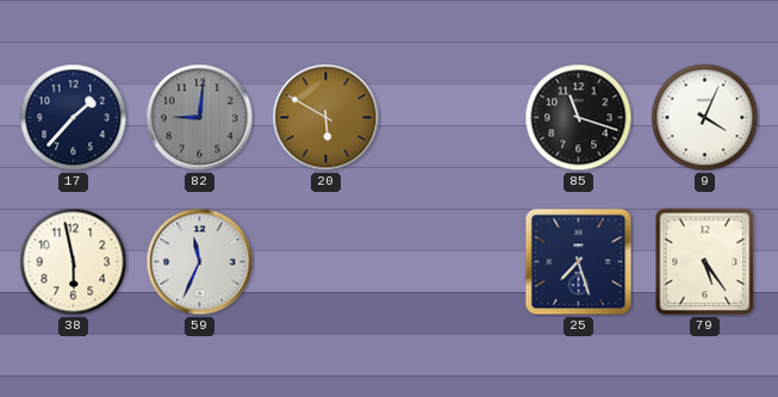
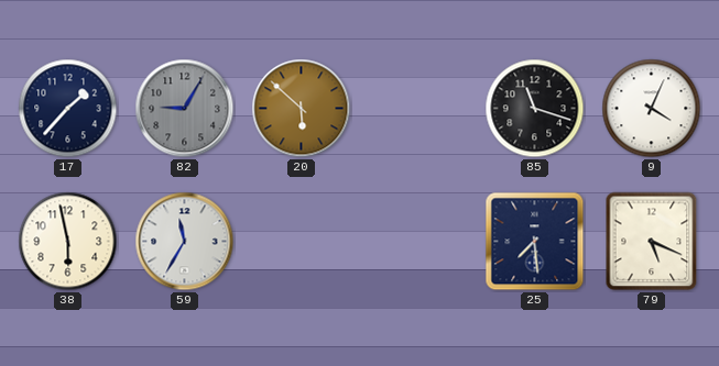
82: 9:01 -> 9:05
20: 5:50 -> 5:52
59: 11:34 -> 11:35
25: 7:27 -> 7:29
79: 5:24 -> 5:19
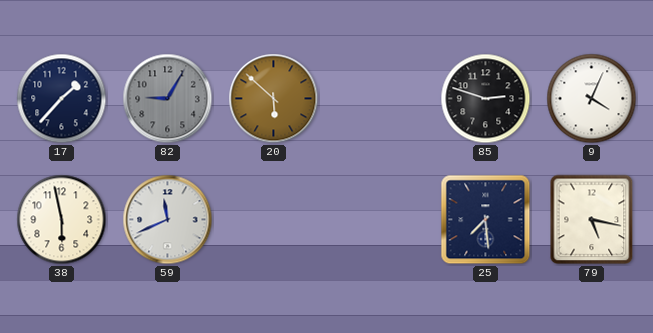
85: 11:18 -> 2:48
59: 11:35 -> 11:41
79: 5:19 -> 5:17
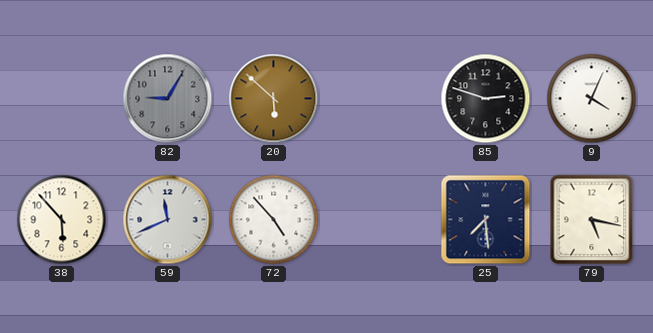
17: 1:37 -> none
38: 5:58 -> 5:53
72: none -> 4:53
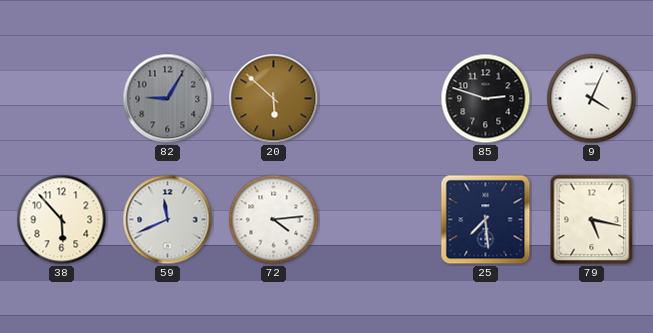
72: 4:53 -> 4:14
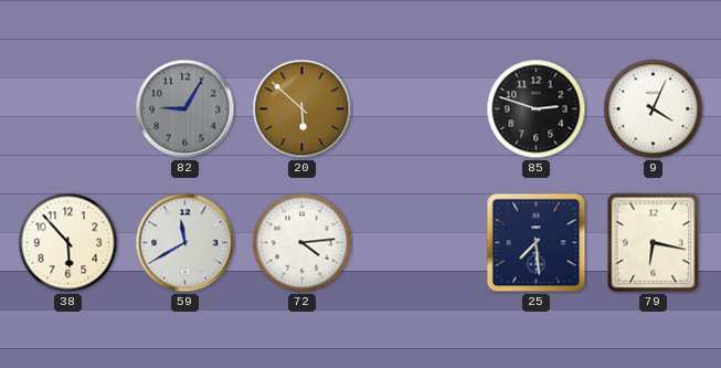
59: 11:41 -> 11:40
79: 5:17 -> 6:17
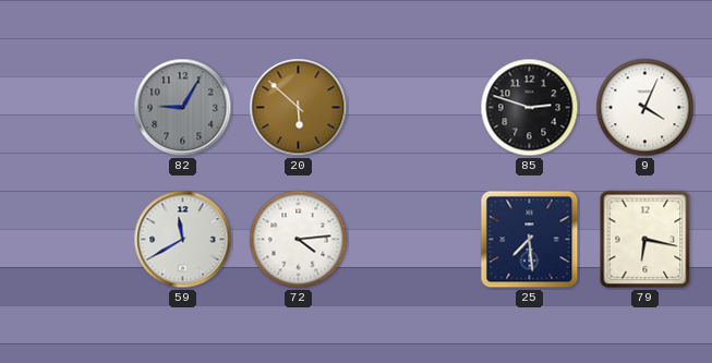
38: 5:53 -> none
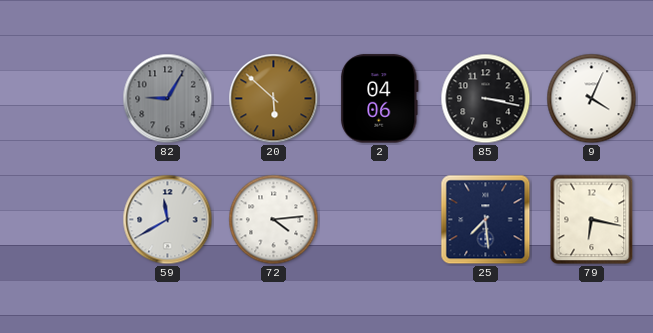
2: none -> 04:06
85: 2:48 -> 3:17
